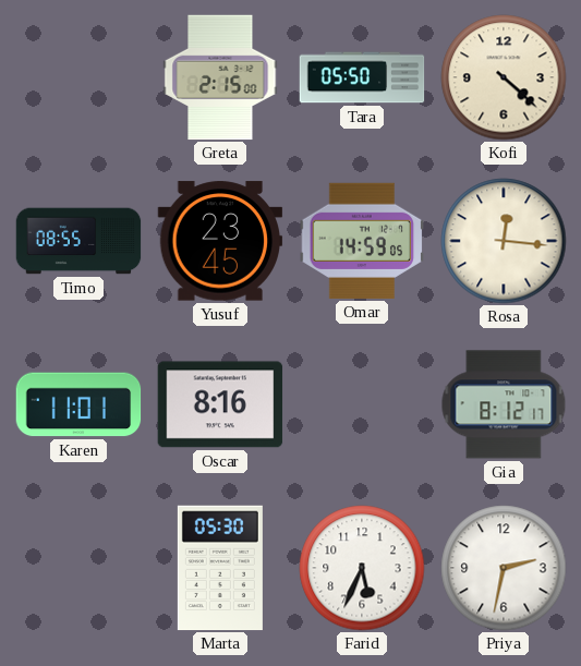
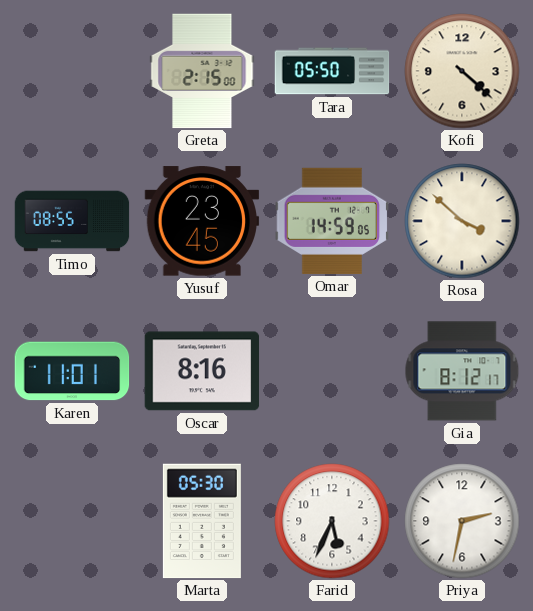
Rosa: 12:16 -> 3:52
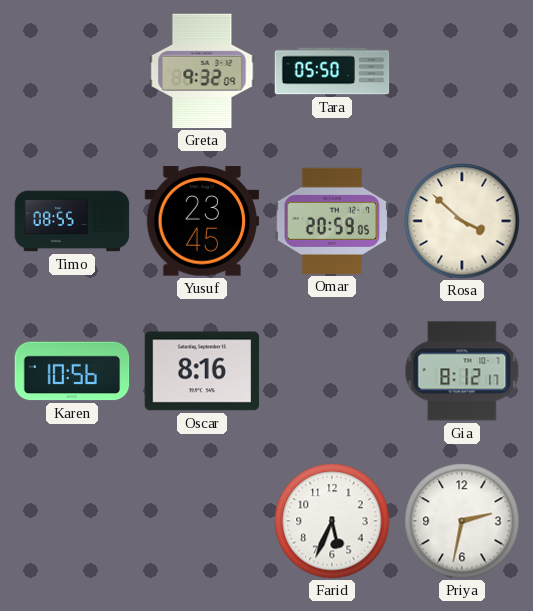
Greta: 2:15 -> 9:32
Kofi: 4:22 -> none
Omar: 14:59 -> 20:59
Karen: 11:01 -> 10:56
Marta: 05:30 -> none
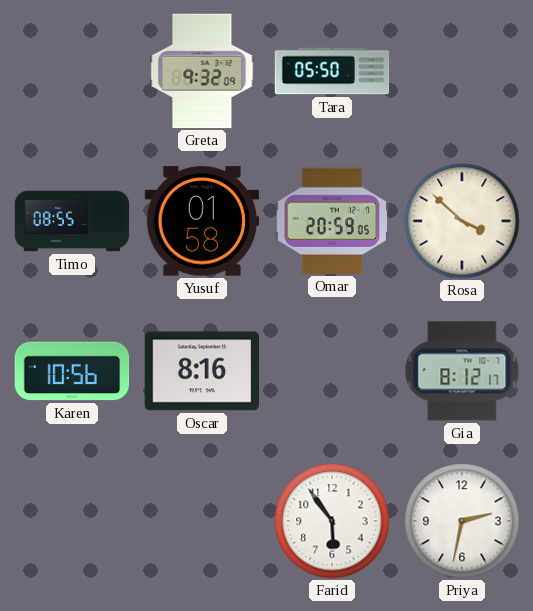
Yusuf: 23:45 -> 01:58
Farid: 5:34 -> 5:54
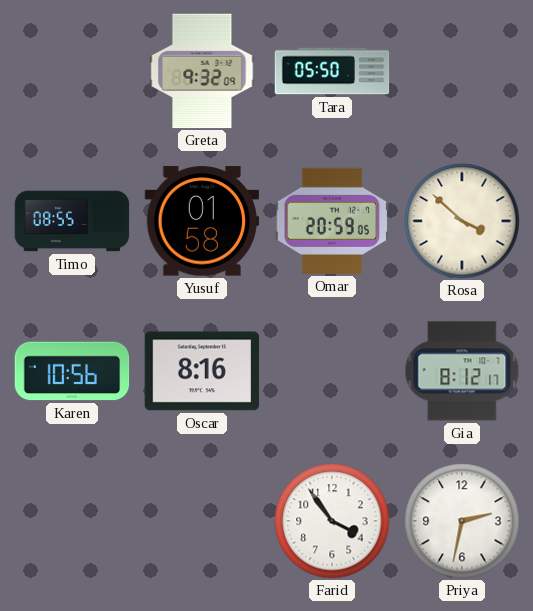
Farid: 5:54 -> 3:54
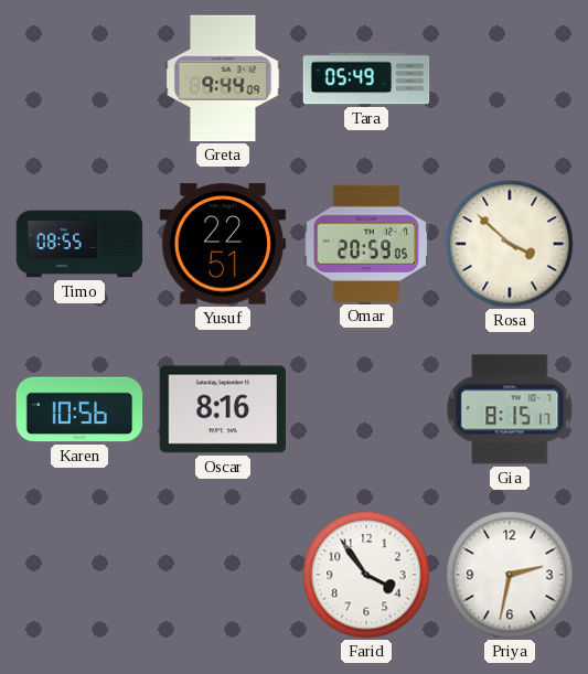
Greta: 9:32 -> 9:44
Tara: 05:50 -> 05:49
Yusuf: 01:58 -> 22:51
Gia: 8:12 -> 8:15
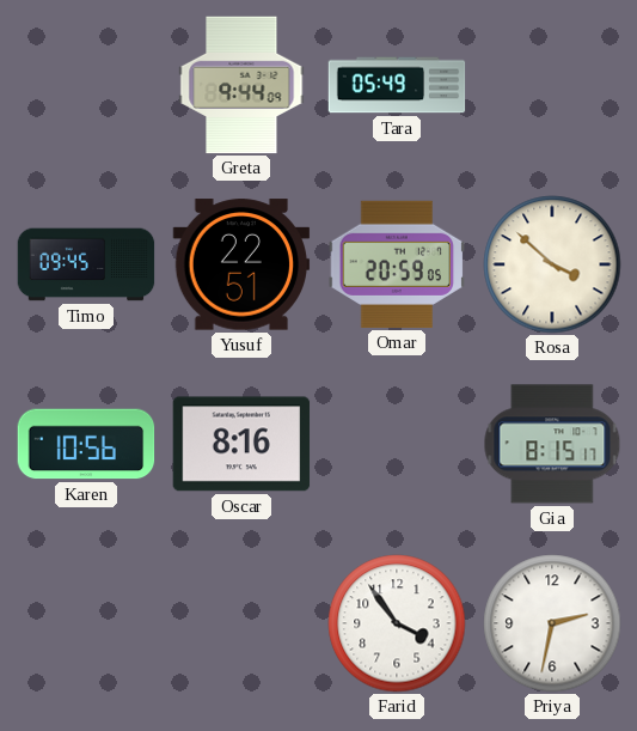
Timo: 08:55 -> 09:45
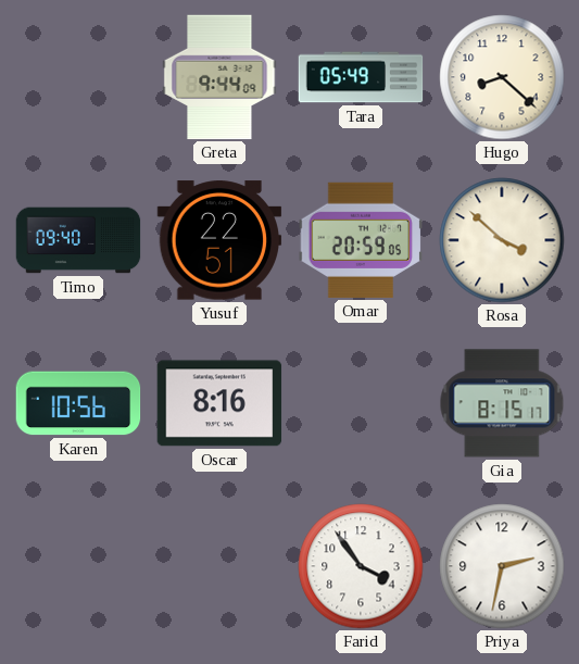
Hugo: none -> 8:22
Timo: 09:45 -> 09:40
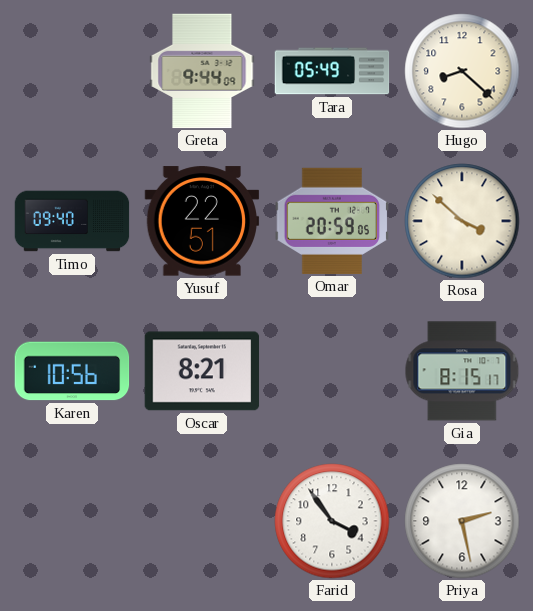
Oscar: 8:16 -> 8:21
Priya: 2:32 -> 2:28
